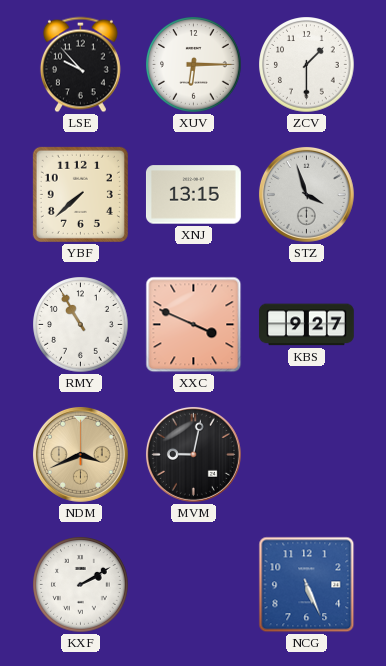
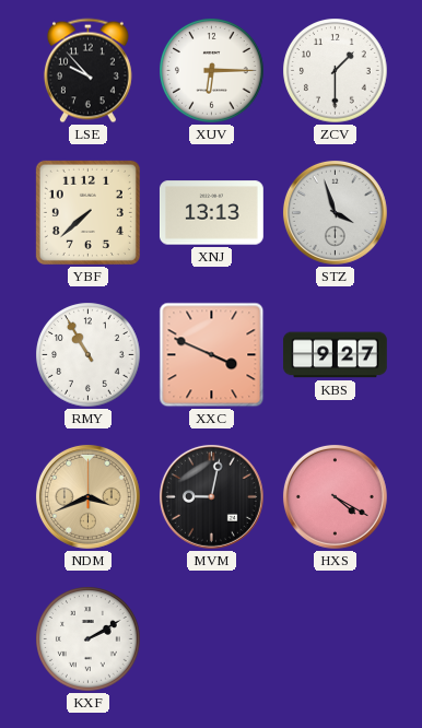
XNJ: 13:15 -> 13:13
HXS: none -> 4:20
NCG: 5:26 -> none
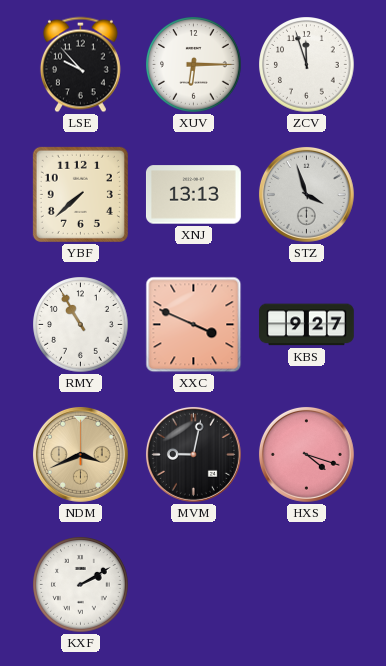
ZCV: 1:30 -> 11:57
HXS: 4:20 -> 4:18
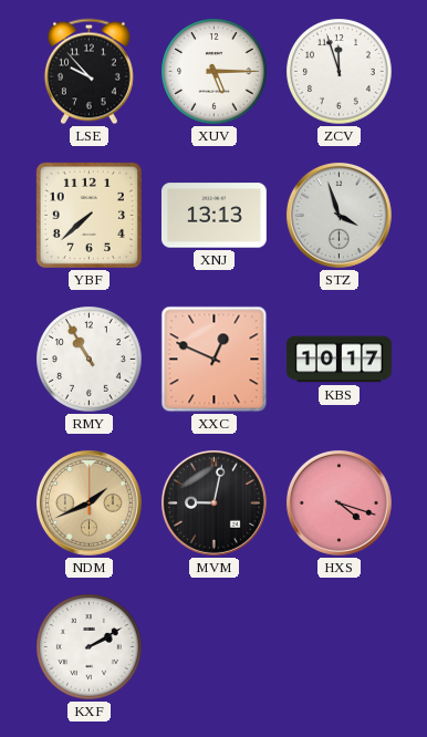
XUV: 6:15 -> 5:15
XXC: 3:49 -> 12:49
KBS: 9:27 -> 10:17
NDM: 3:41 -> 1:41
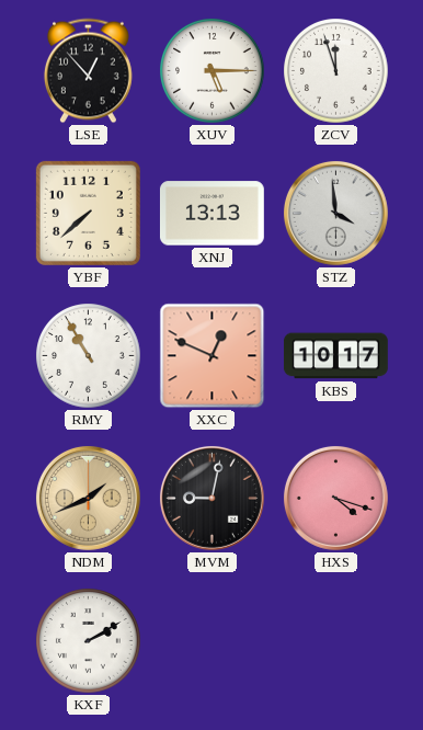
LSE: 9:53 -> 12:53
STZ: 3:57 -> 3:59
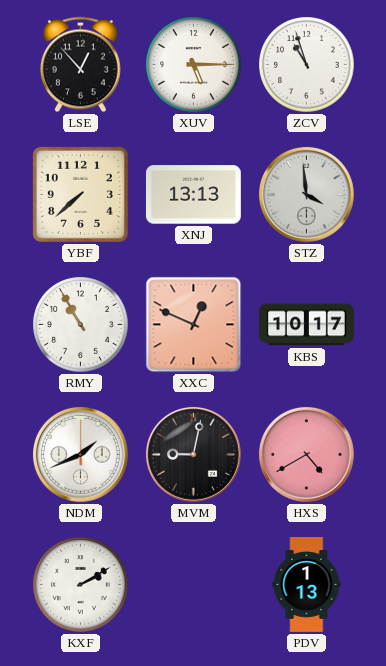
ZCV: 11:57 -> 10:57
NDM dial: champagne -> white
HXS: 4:18 -> 4:40
PDV: none -> 1:13
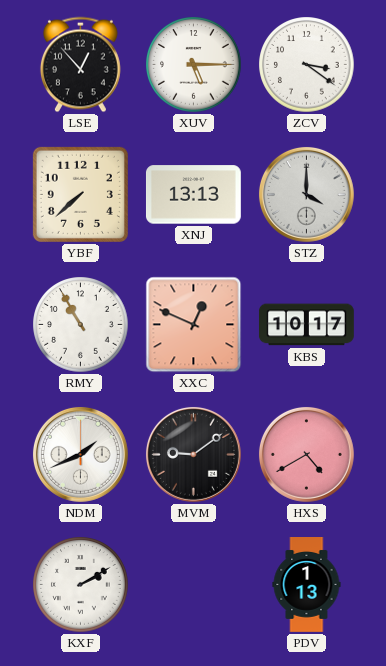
ZCV: 10:57 -> 3:21
STZ: 3:59 -> 4:00
MVM: 9:02 -> 9:09
